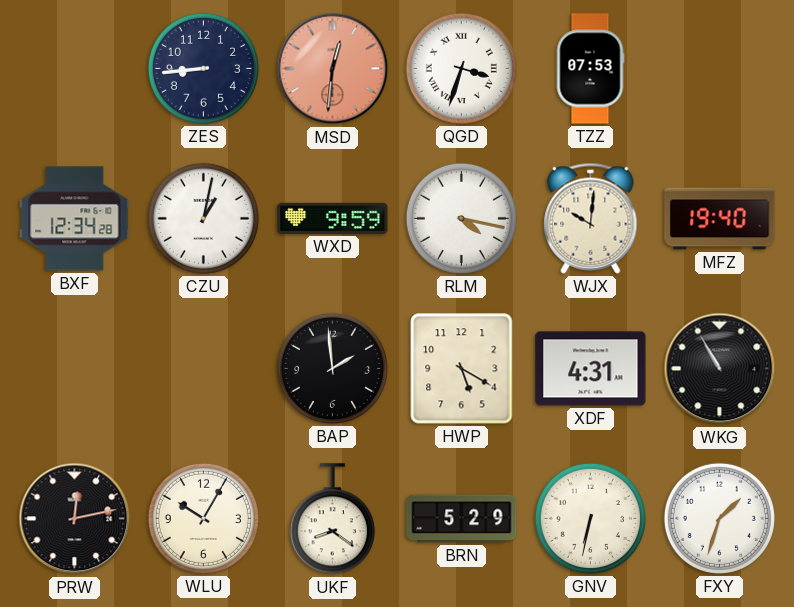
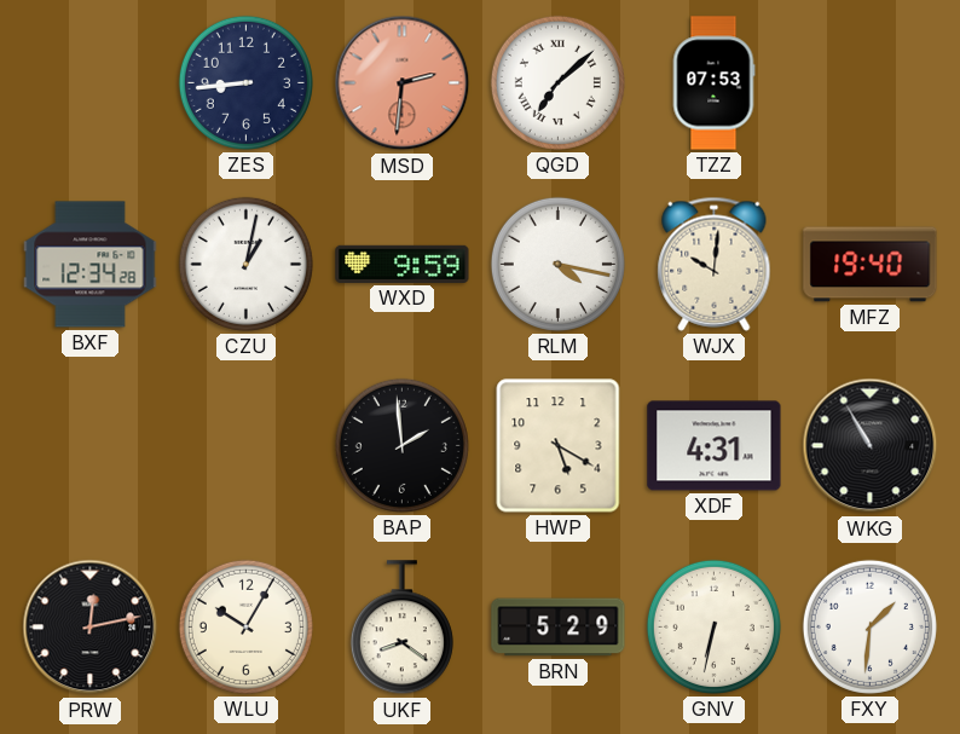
MSD: 12:31 -> 2:31
QGD: 3:33 -> 7:08
FXY: 1:33 -> 1:31
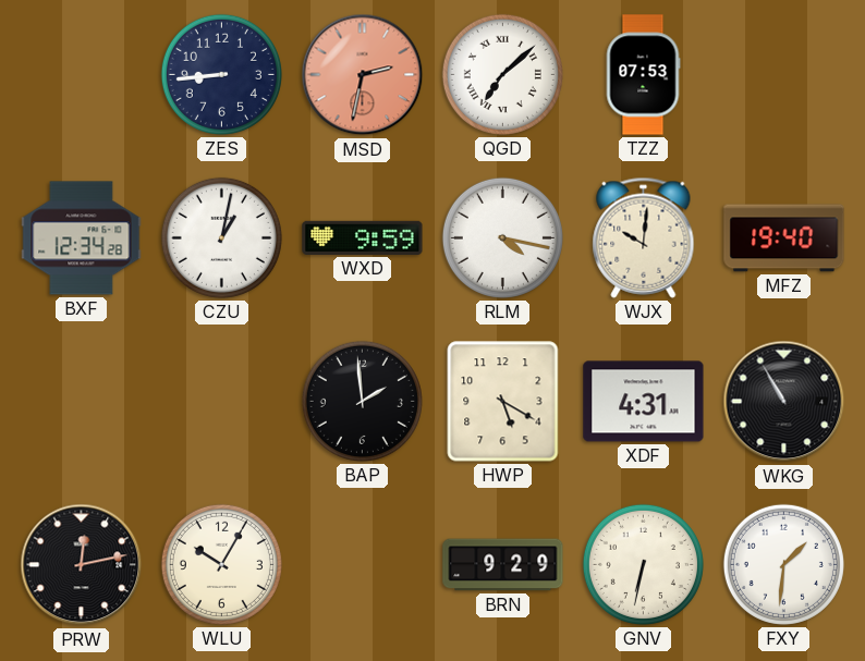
MSD: 2:31 -> 2:32
UKF: 8:21 -> none
BRN: 5:29 -> 9:29
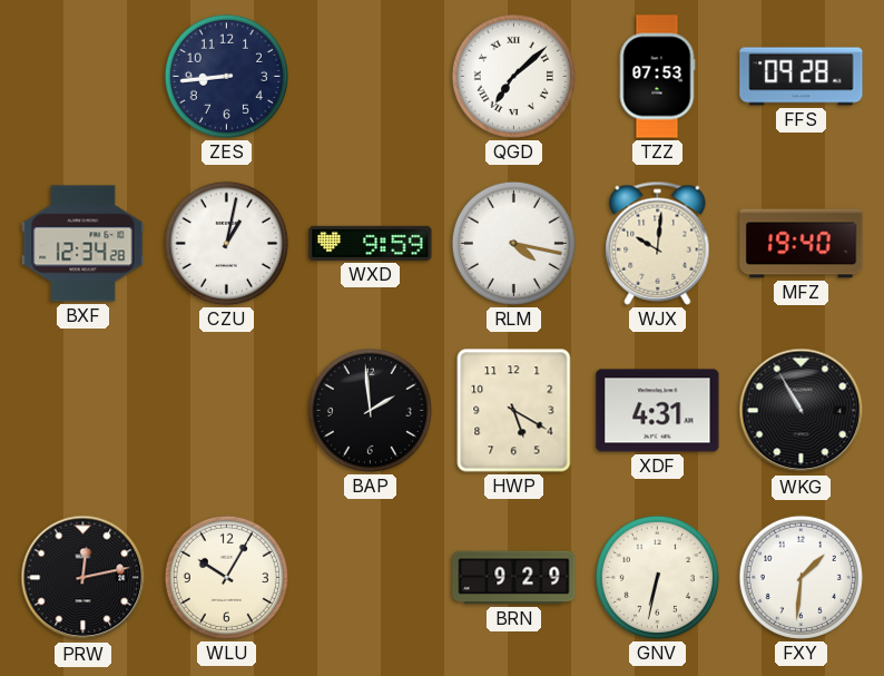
MSD: 2:32 -> none
FFS: none -> 09:28
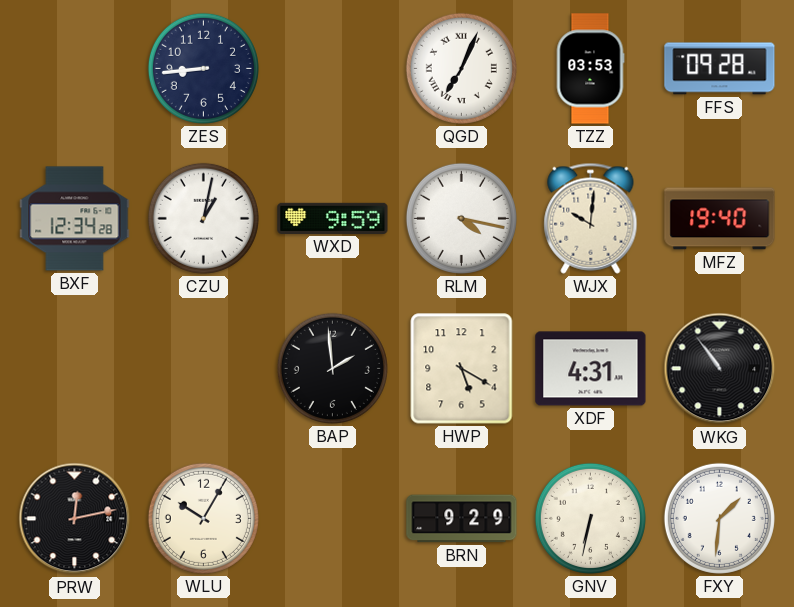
QGD: 7:08 -> 7:04
TZZ: 07:53 -> 03:53
WKG: 10:55 -> 10:54
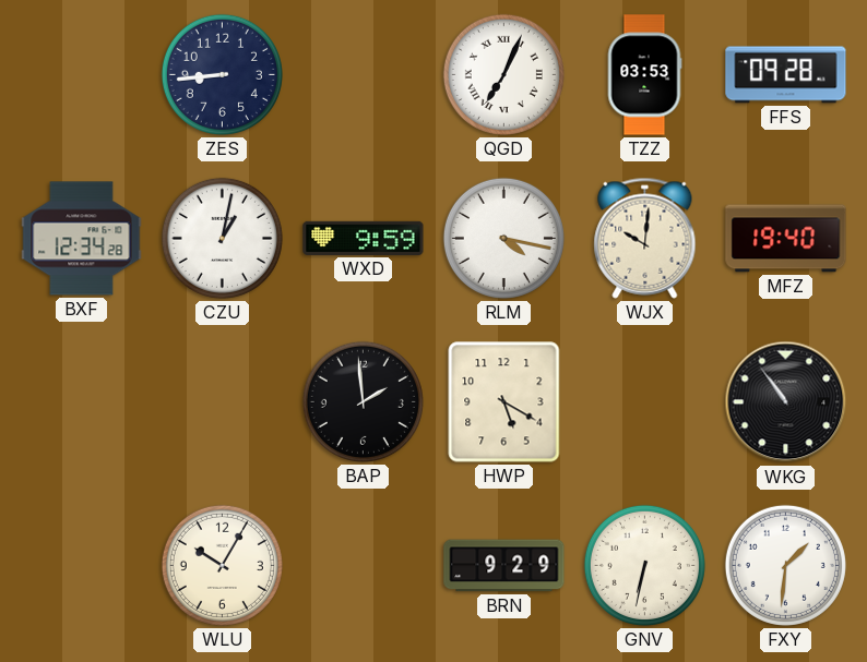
XDF: 4:31 -> none
PRW: 12:13 -> none
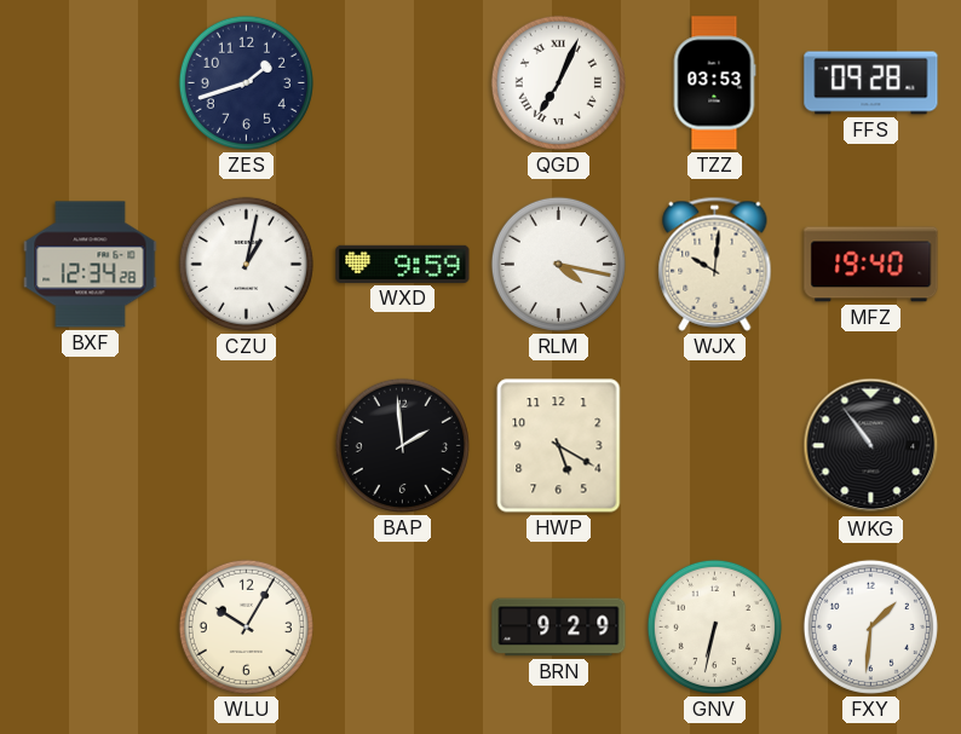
ZES: 8:44 -> 1:42
